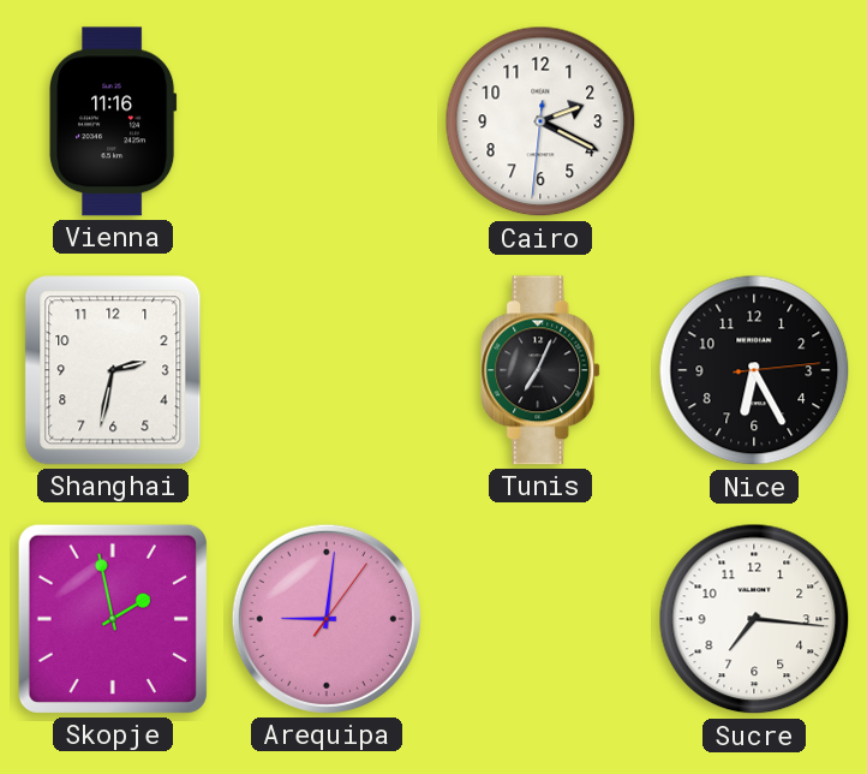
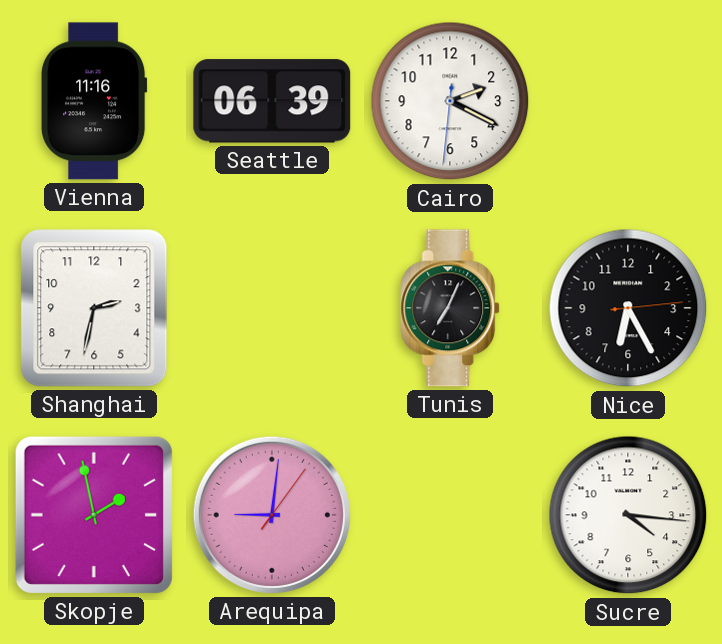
Seattle: none -> 06:39
Sucre: 7:16 -> 4:16
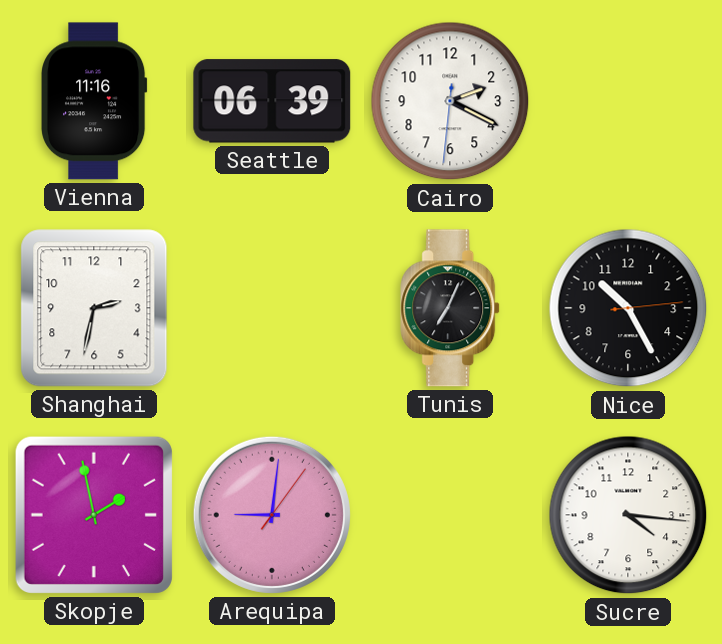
Nice: 6:25 -> 10:25
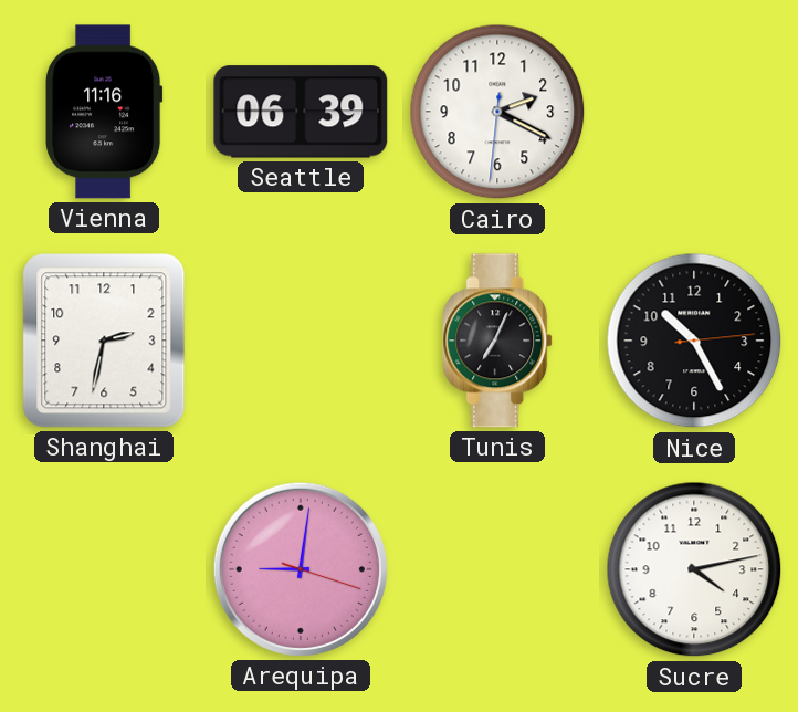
Skopje: 1:58 -> none
Arequipa: 9:01:06 -> 9:01:18
Sucre: 4:16 -> 4:13
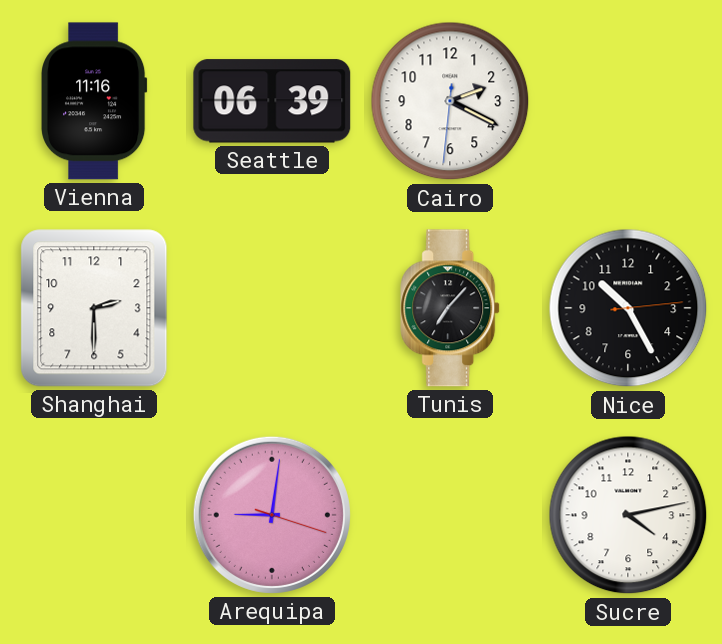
Shanghai: 2:32 -> 2:30
Tunis: 7:04 -> 7:07
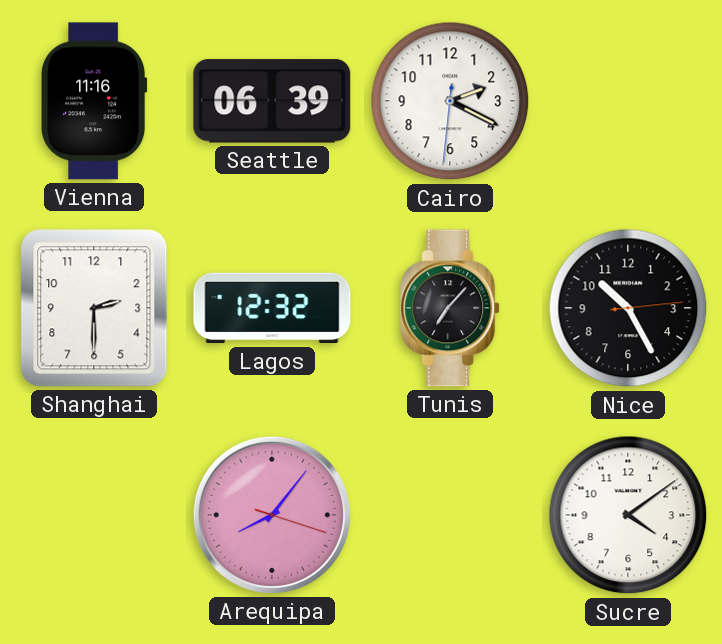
Lagos: none -> 12:32
Arequipa: 9:01 -> 8:06
Sucre: 4:13 -> 4:09
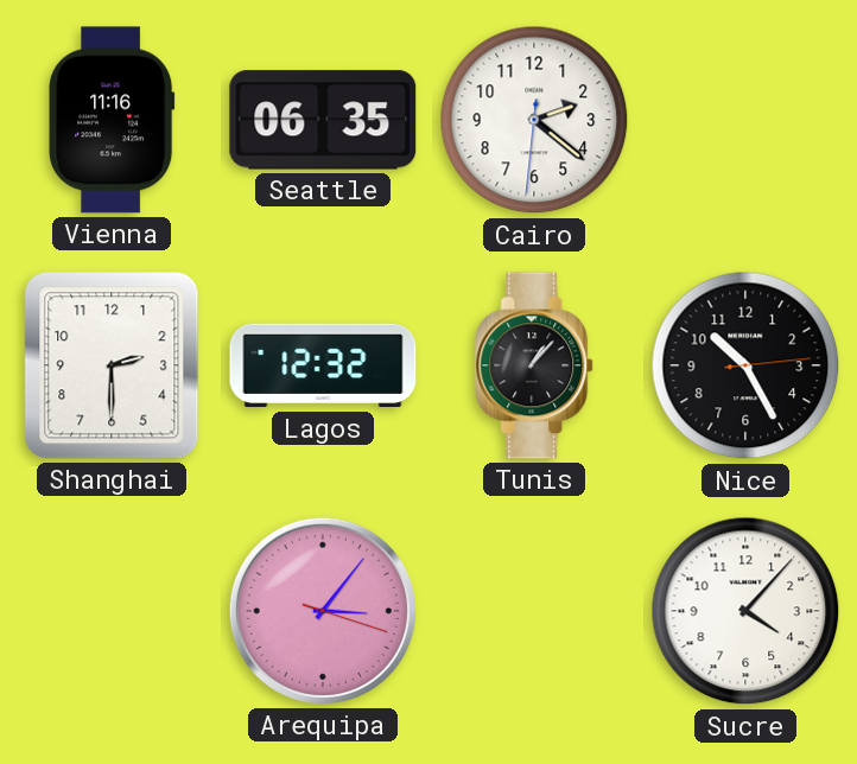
Seattle: 06:39 -> 06:35
Cairo: 2:19 -> 2:21
Tunis: 7:07 -> 1:07
Arequipa: 8:06 -> 3:06
Sucre: 4:09 -> 4:07
